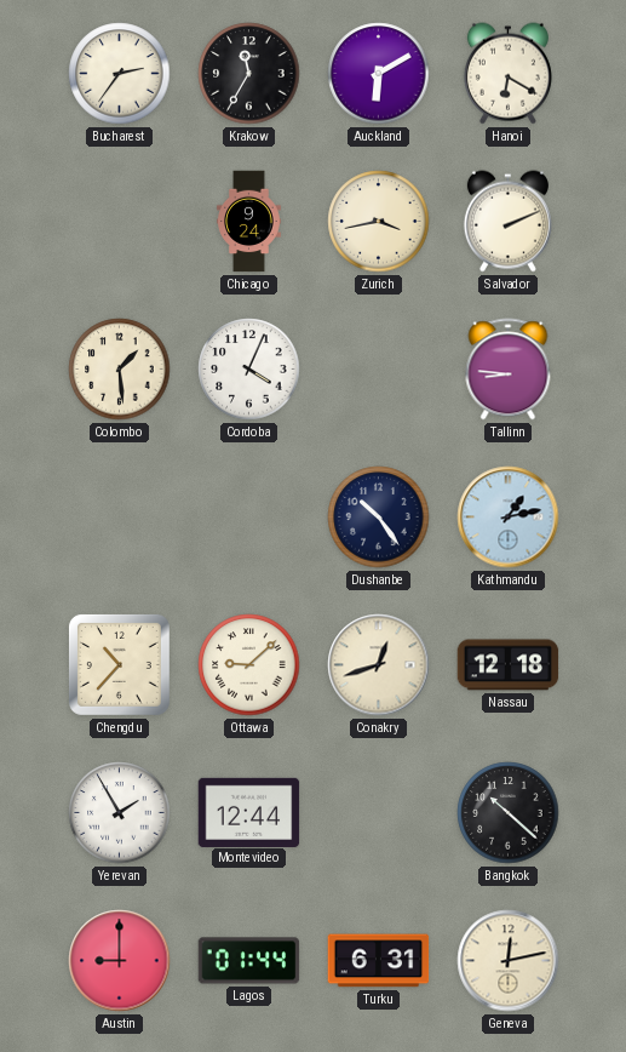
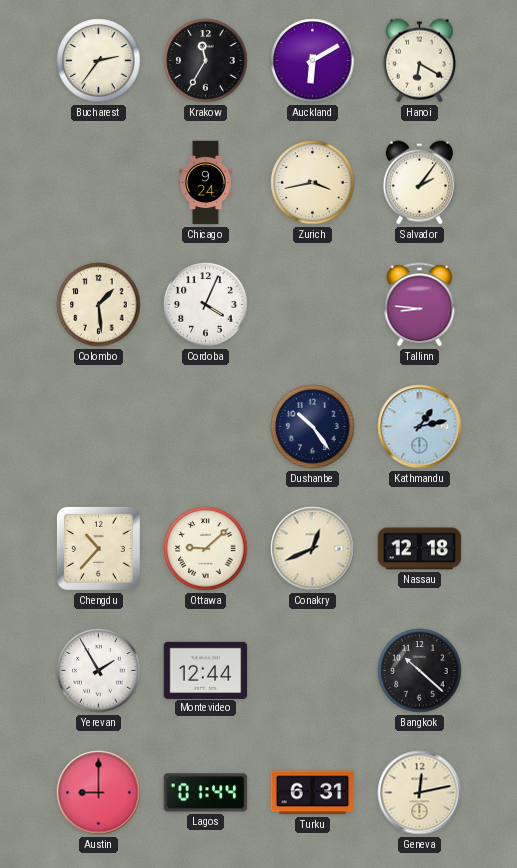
Salvador: 2:11 -> 2:06
Conakry: 12:42 -> 12:41
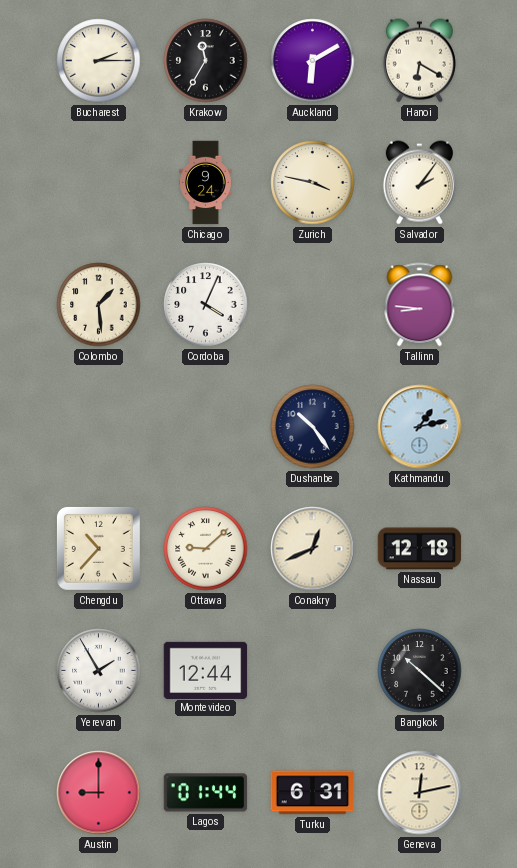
Bucharest: 2:36 -> 2:15
Zurich: 3:43 -> 3:47
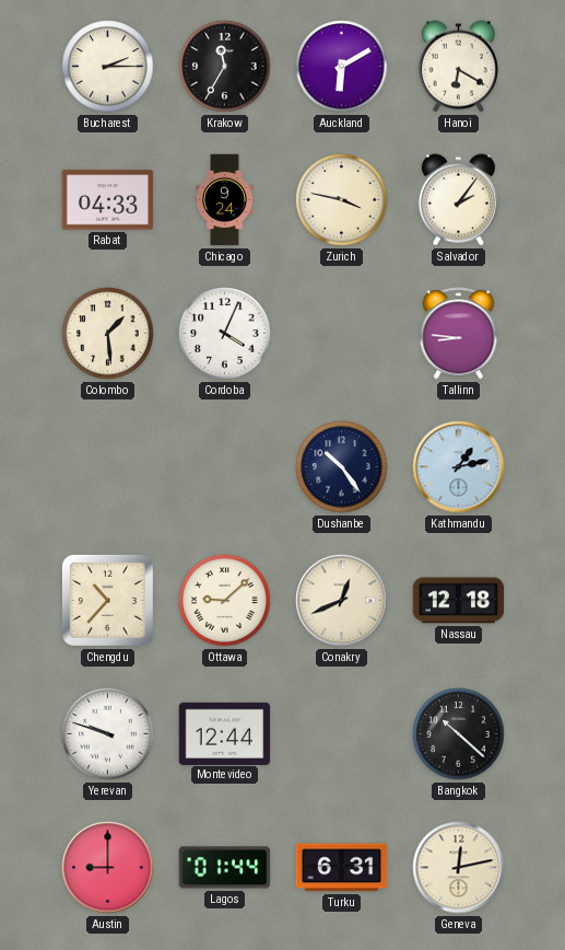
Rabat: none -> 04:33
Yerevan: 1:55 -> 9:48
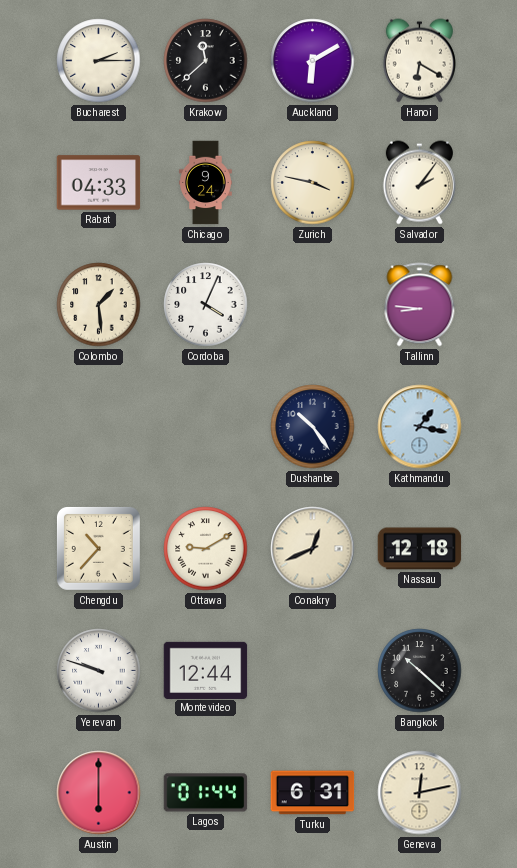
Krakow: 11:35 -> 11:38
Kathmandu: 1:13 -> 1:17
Ottawa: 9:08 -> 9:10
Austin: 9:00 -> 6:00
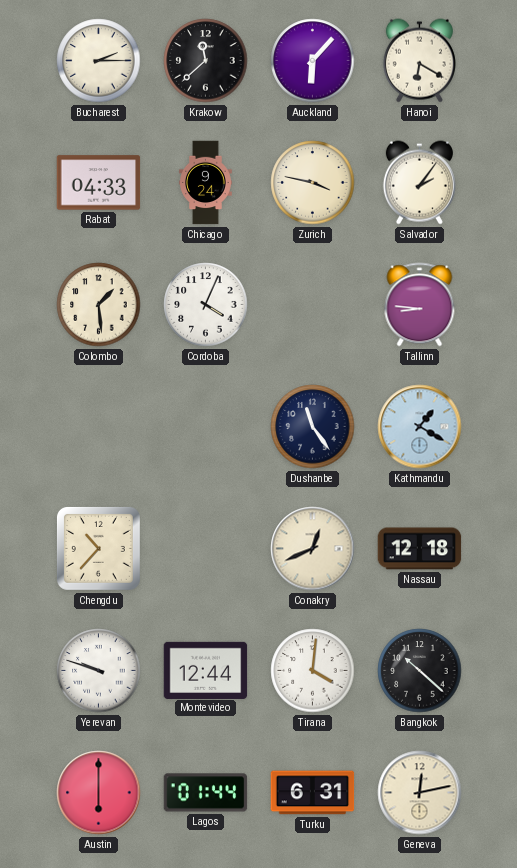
Auckland: 6:10 -> 6:07
Dushanbe: 10:24 -> 11:24
Kathmandu: 1:17 -> 1:20
Ottawa: 9:10 -> none
Tirana: none -> 4:01
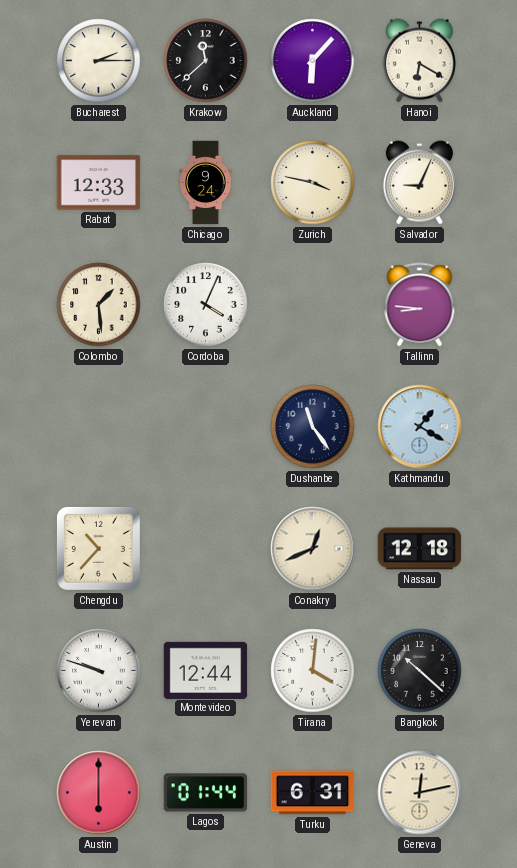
Rabat: 04:33 -> 12:33
Salvador: 2:06 -> 9:04
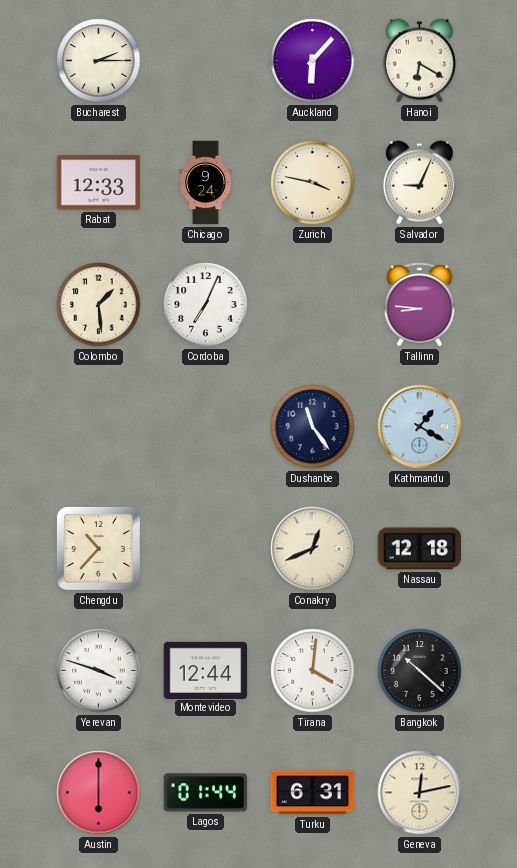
Krakow: 11:38 -> none
Cordoba: 4:04 -> 7:04
Yerevan: 9:48 -> 3:48
